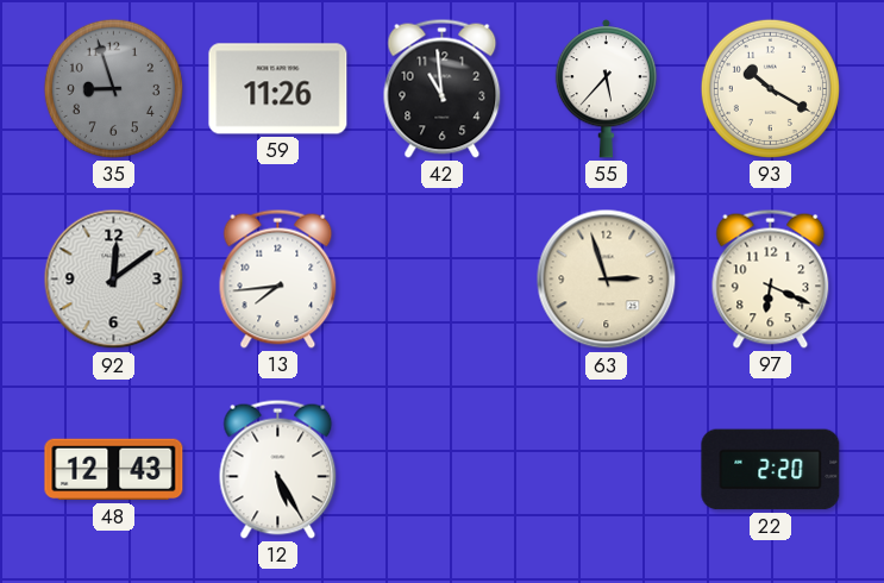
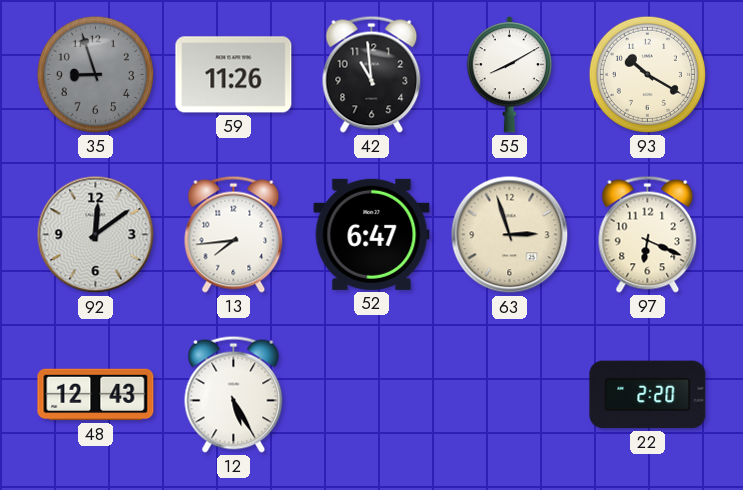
55: 5:37 -> 8:10
52: none -> 6:47
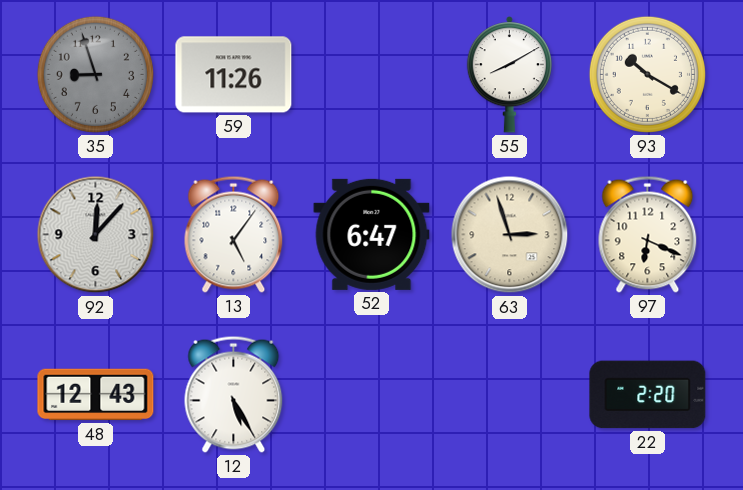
42: 10:59 -> none
92: 12:09 -> 12:07
13: 7:44 -> 5:06
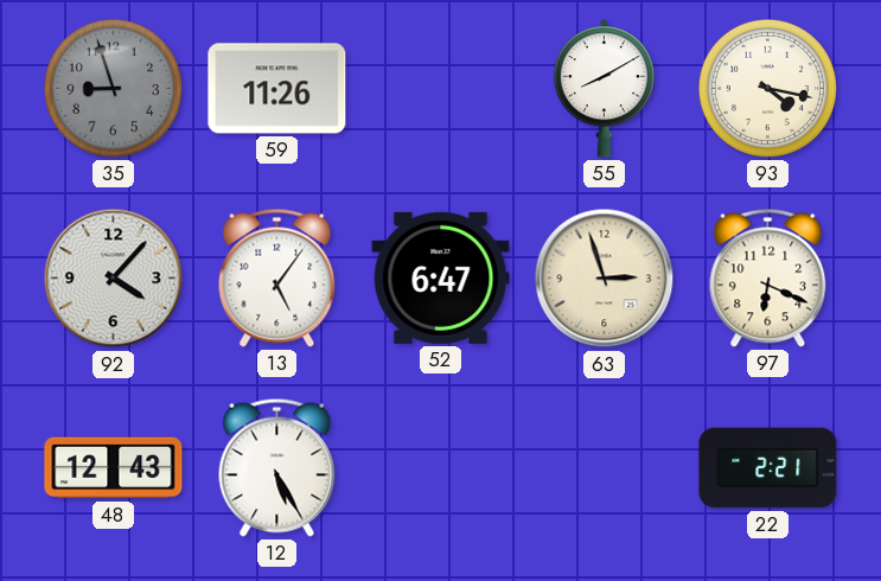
93: 10:20 -> 4:17
92: 12:07 -> 4:07
22: 2:20 -> 2:21
